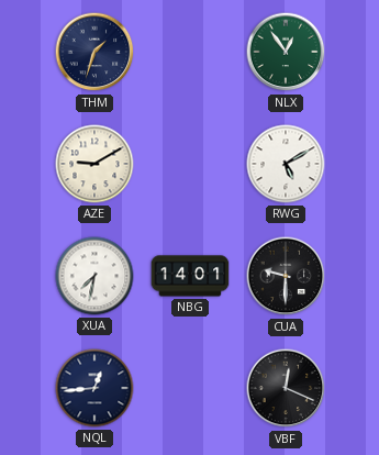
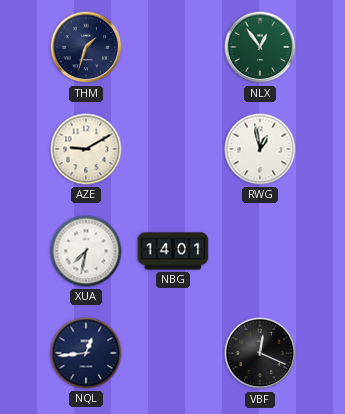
RWG: 5:10 -> 12:58
CUA: 9:30 -> none
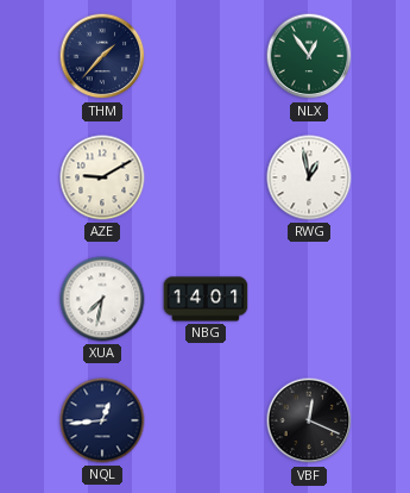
THM: 1:33 -> 1:37
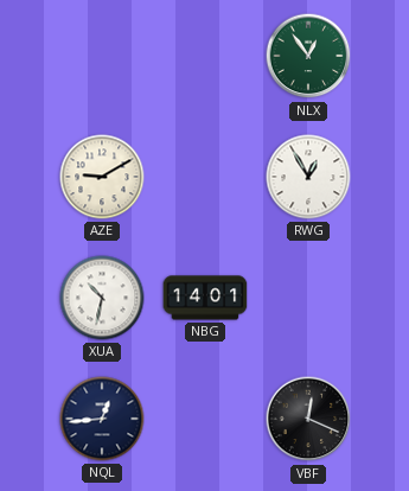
THM: 1:37 -> none
RWG: 12:58 -> 12:55
XUA: 7:32 -> 10:32
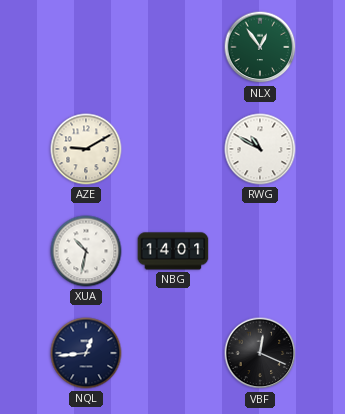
RWG: 12:55 -> 10:50
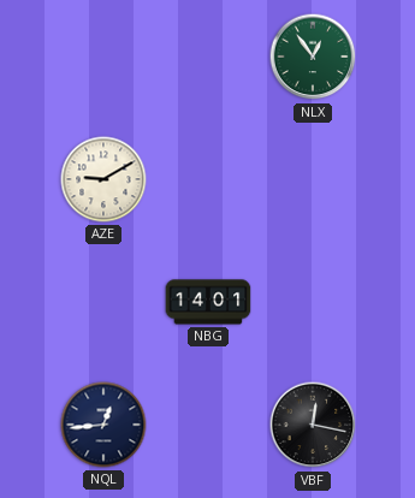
RWG: 10:50 -> none
XUA: 10:32 -> none
VBF: 12:19 -> 12:17
